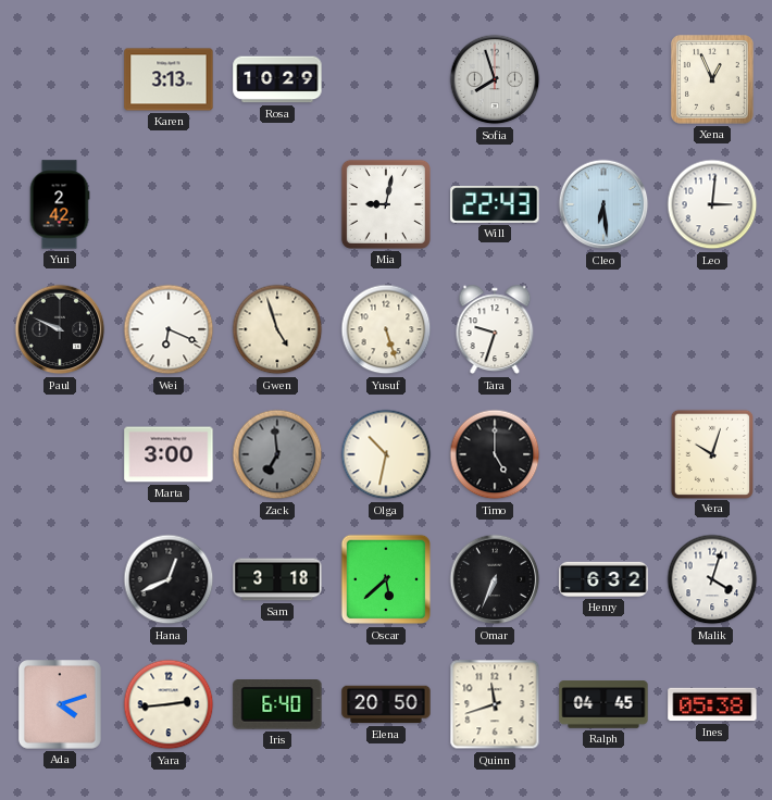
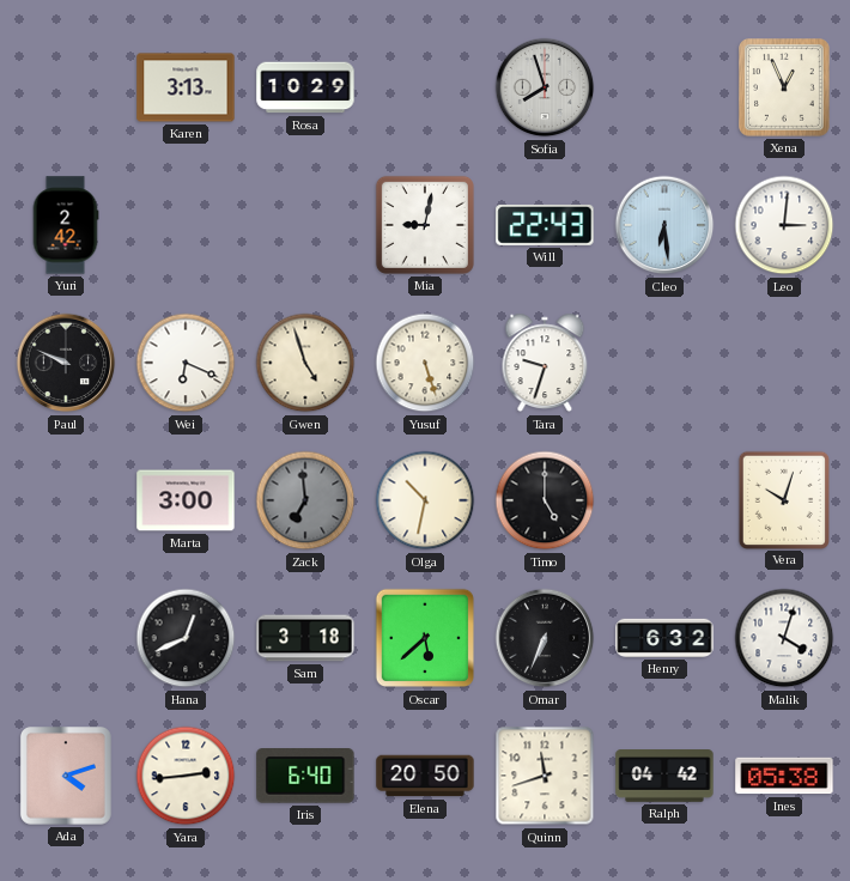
Ralph: 04:45 -> 04:42
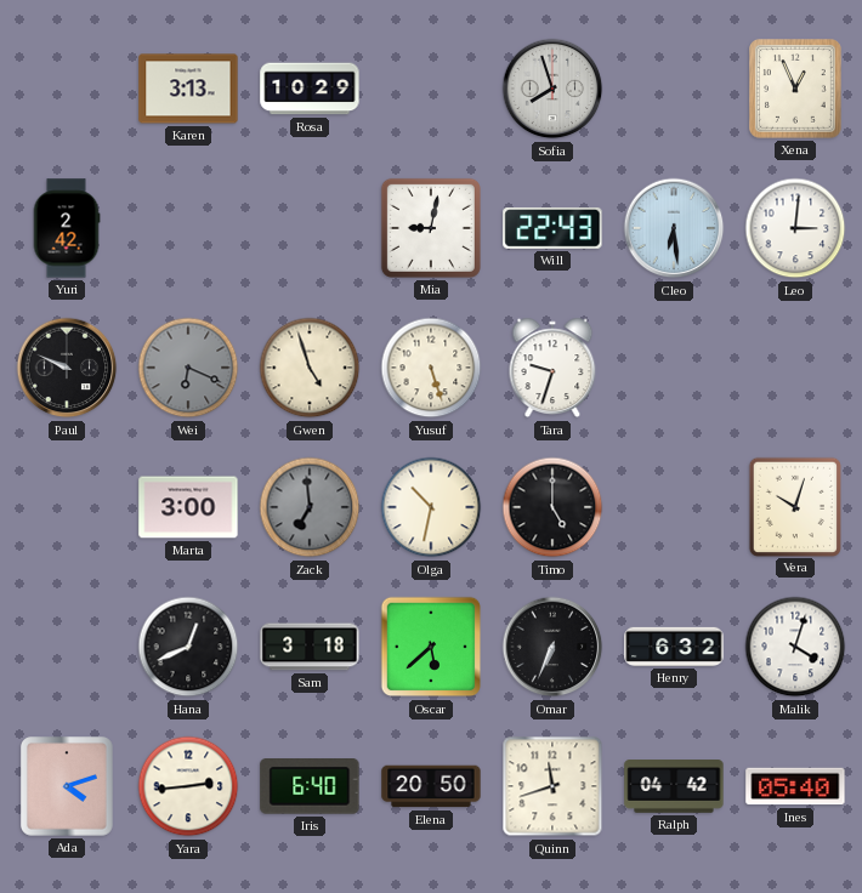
Wei dial: white -> grey
Ines: 05:38 -> 05:40
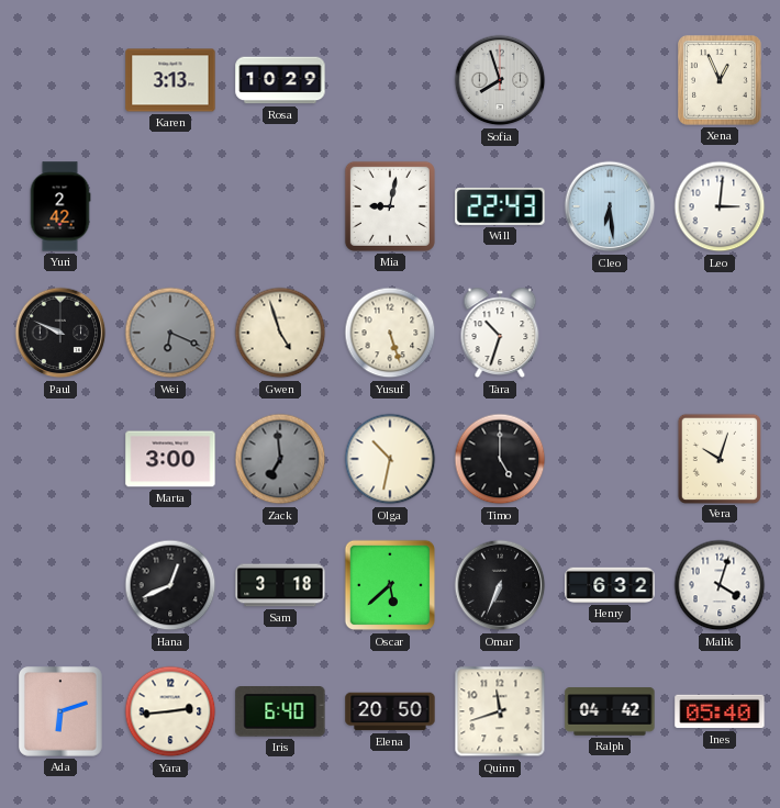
Tara: 9:33 -> 10:33
Ada: 4:12 -> 6:12
